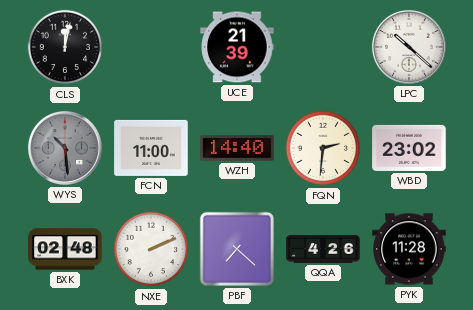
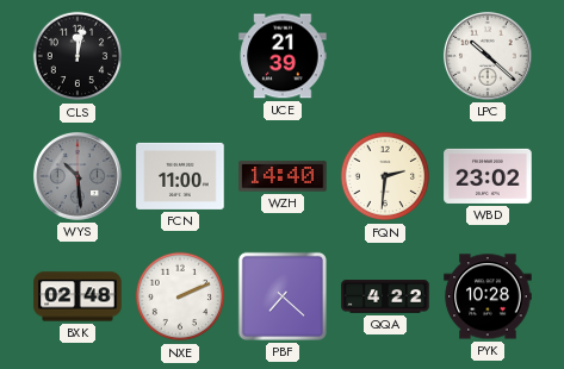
QQA: 4:26 -> 4:22
PYK: 11:28 -> 10:28
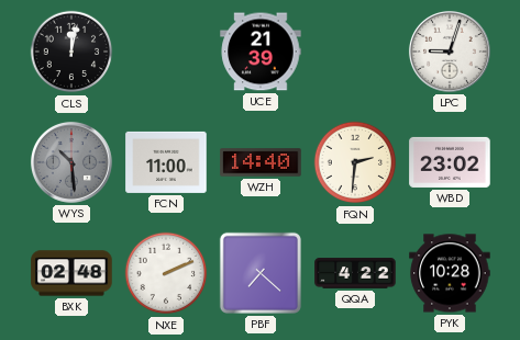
LPC: 10:22 -> 9:03
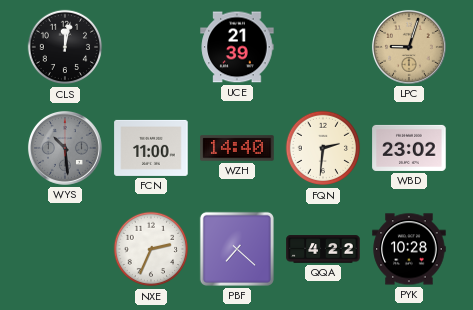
LPC dial: white -> champagne
BXK: 02:48 -> none
NXE: 2:11 -> 2:34
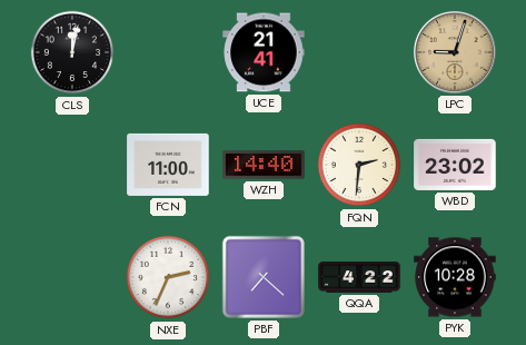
UCE: 21:39 -> 21:41
WYS: 10:29 -> none
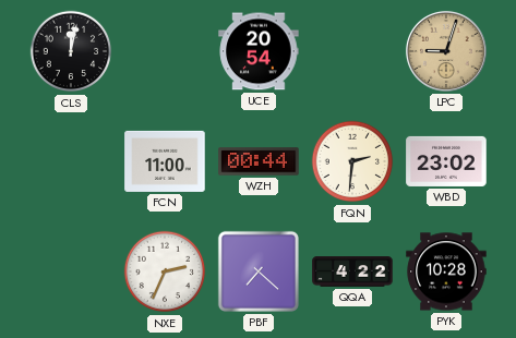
UCE: 21:41 -> 20:54
WZH: 14:40 -> 00:44
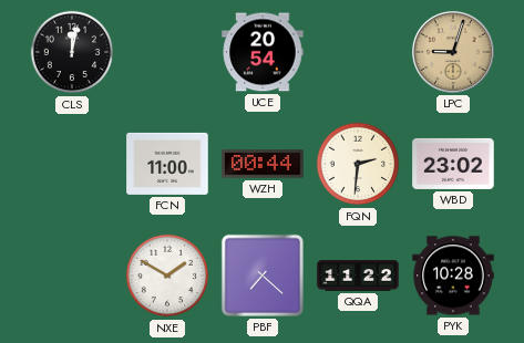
NXE: 2:34 -> 1:50
QQA: 4:22 -> 11:22
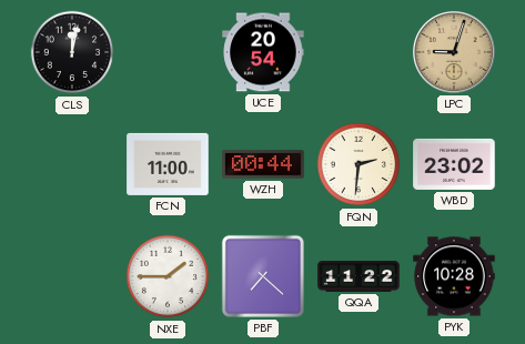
NXE: 1:50 -> 1:45
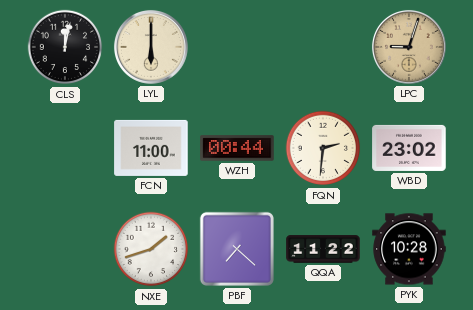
LYL: none -> 6:00
UCE: 20:54 -> none
NXE: 1:45 -> 1:42
